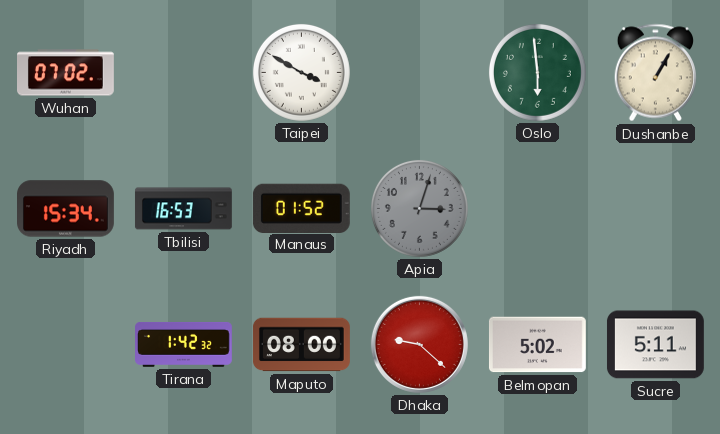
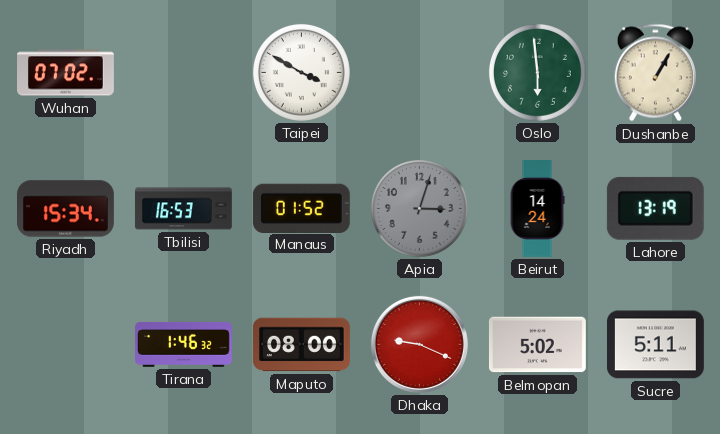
Beirut: none -> 14:24
Lahore: none -> 13:19
Tirana: 1:42 -> 1:46
Dhaka: 9:22 -> 9:19
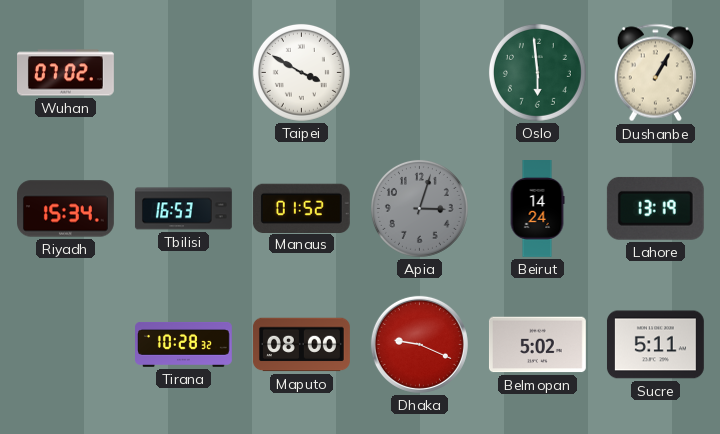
Tirana: 1:46 -> 10:28
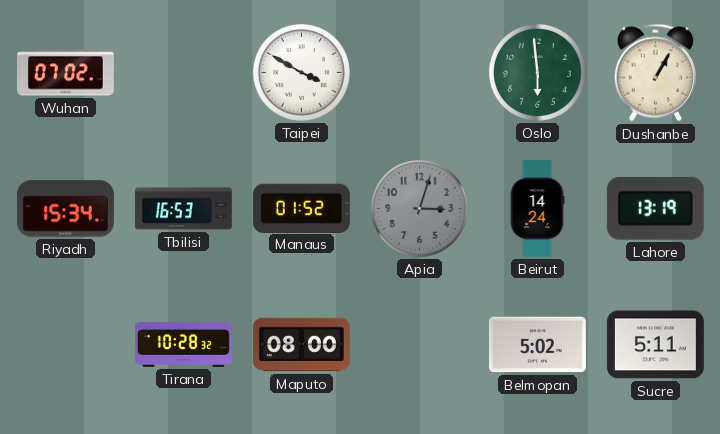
Dhaka: 9:19 -> none
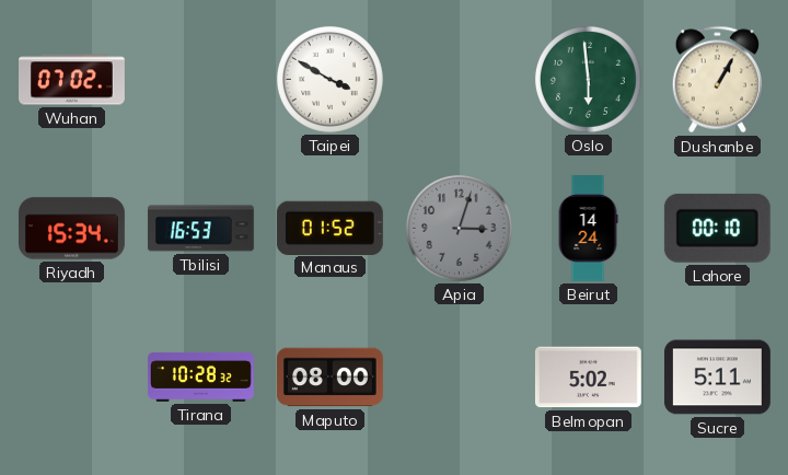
Lahore: 13:19 -> 00:10
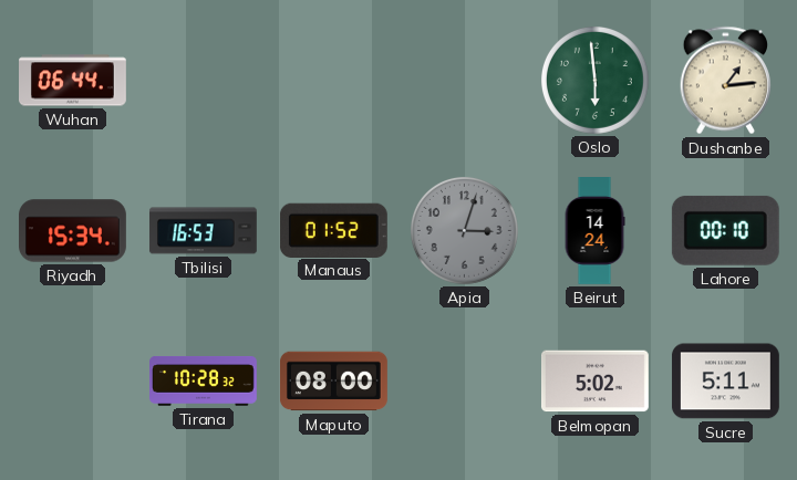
Wuhan: 07:02 -> 06:44
Taipei: 3:50 -> none
Dushanbe: 1:05 -> 1:14
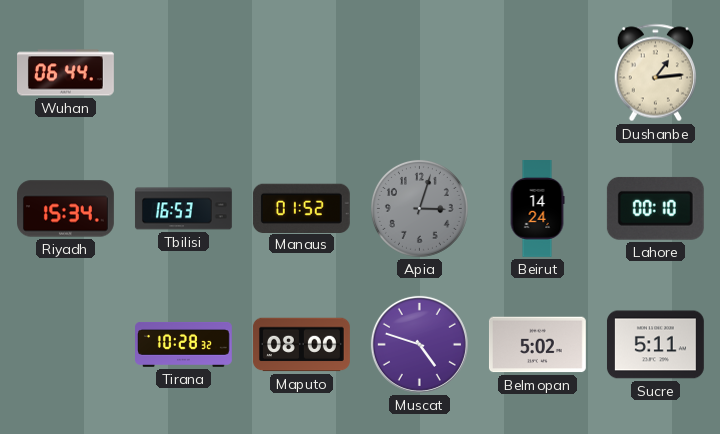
Oslo: 5:59 -> none
Muscat: none -> 4:48
